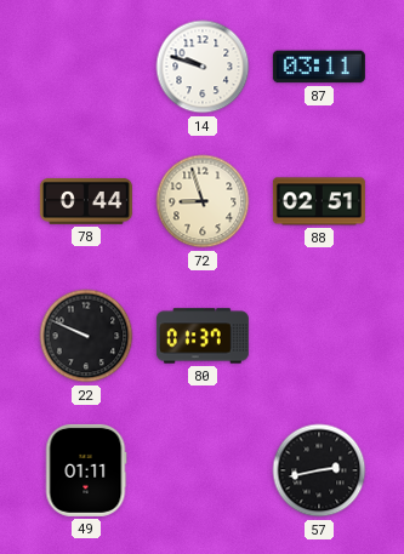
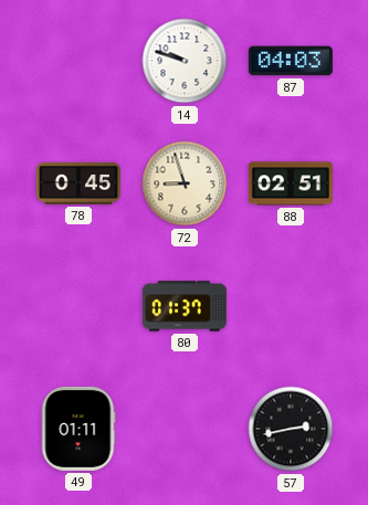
87: 03:11 -> 04:03
78: 0:44 -> 0:45
22: 9:49 -> none
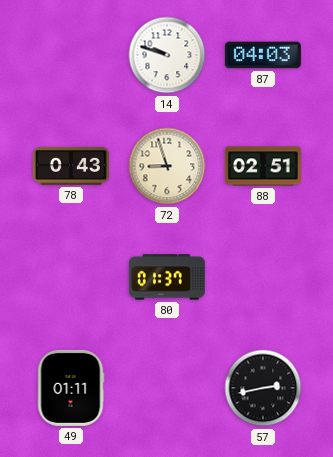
78: 0:45 -> 0:43
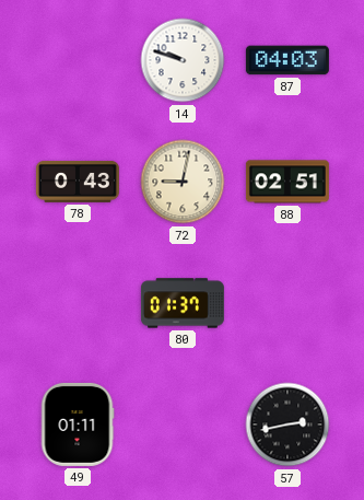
72: 8:57 -> 9:02
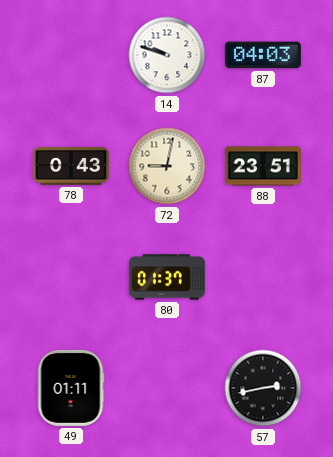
88: 02:51 -> 23:51
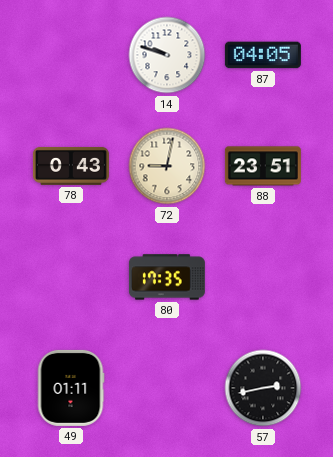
87: 04:03 -> 04:05
80: 01:37 -> 17:35
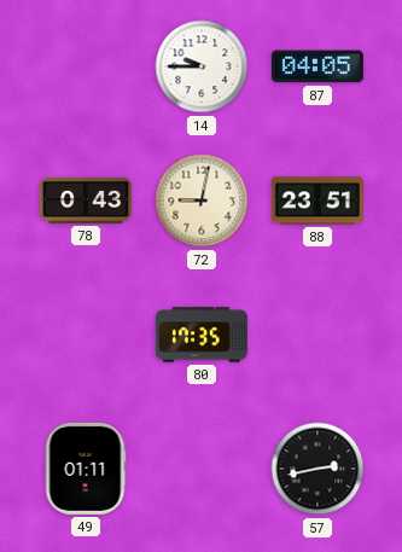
14: 9:48 -> 9:45
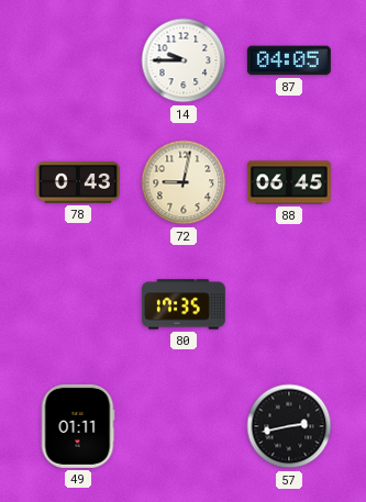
88: 23:51 -> 06:45
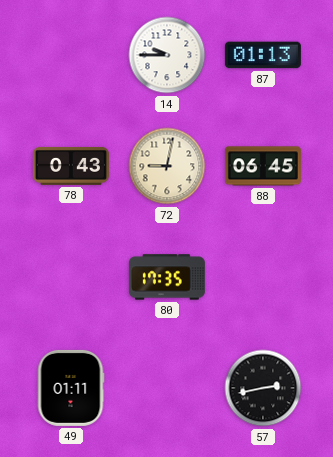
87: 04:05 -> 01:13
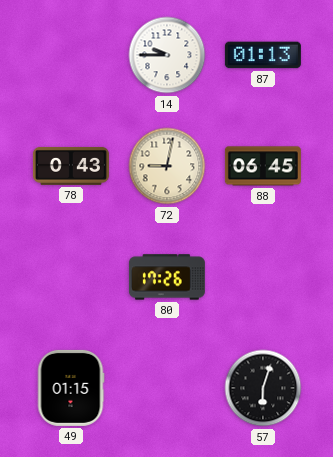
80: 17:35 -> 17:26
49: 01:11 -> 01:15
57: 2:43 -> 6:03
